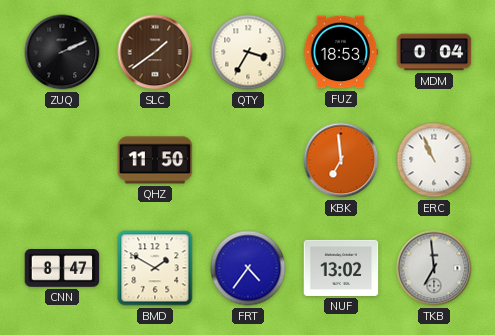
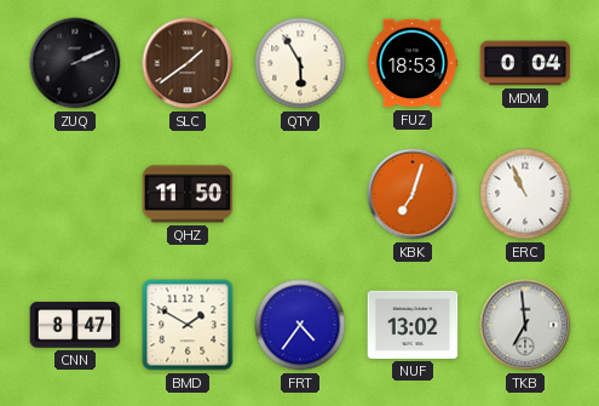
QTY: 3:35 -> 5:55
KBK: 6:59 -> 7:03
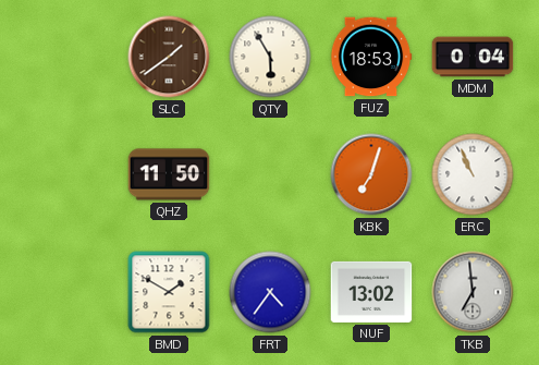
ZUQ: 2:11 -> none
CNN: 8:47 -> none
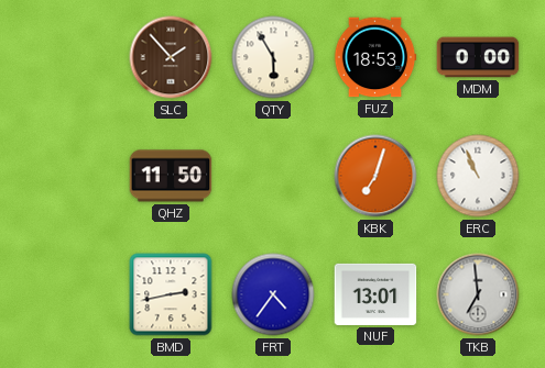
SLC: 1:39 -> 1:53
MDM: 0:04 -> 0:00
BMD: 1:50 -> 2:43
NUF: 13:02 -> 13:01
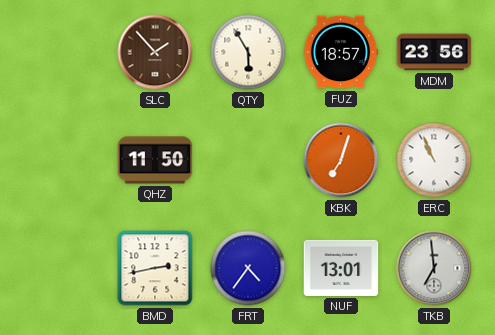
FUZ: 18:53 -> 18:57
MDM: 0:00 -> 23:56
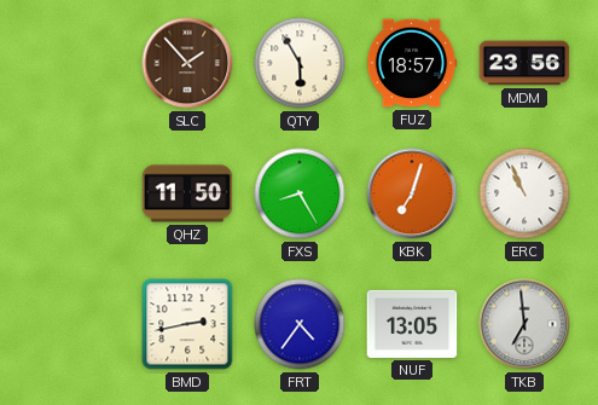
FXS: none -> 8:25
NUF: 13:01 -> 13:05
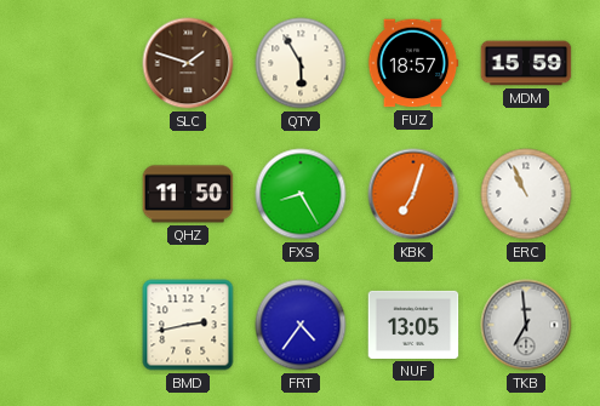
SLC: 1:53 -> 1:48
MDM: 23:56 -> 15:59
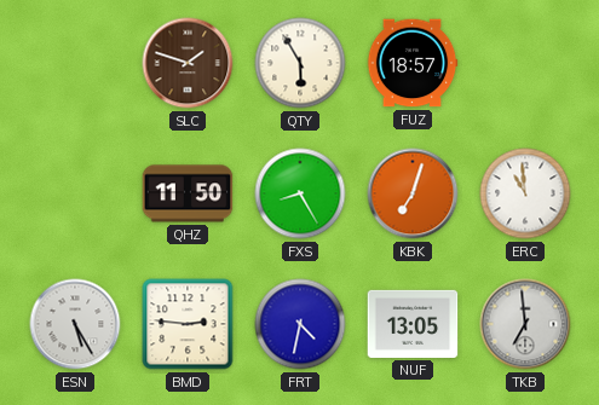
MDM: 15:59 -> none
ERC: 10:56 -> 10:59
ESN: none -> 5:25
BMD: 2:43 -> 2:46
FRT: 4:36 -> 4:32
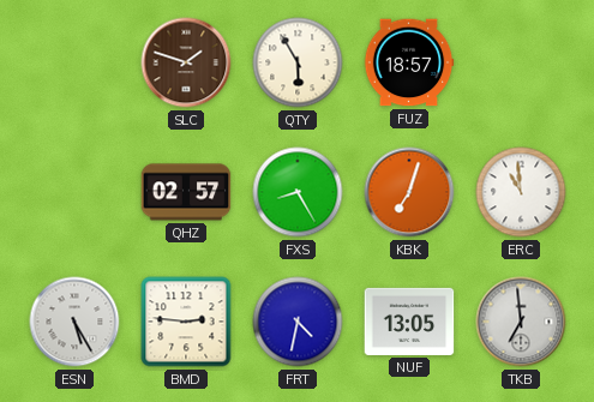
QHZ: 11:50 -> 02:57
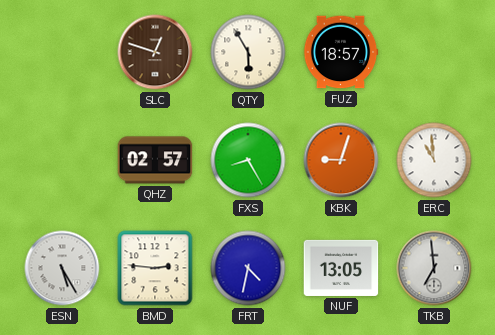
SLC: 1:48 -> 12:48
KBK: 7:03 -> 9:03
